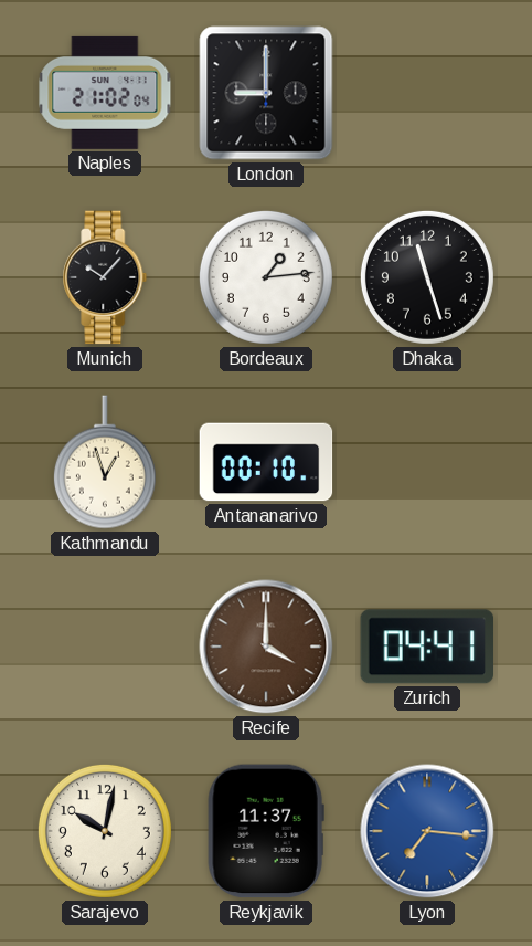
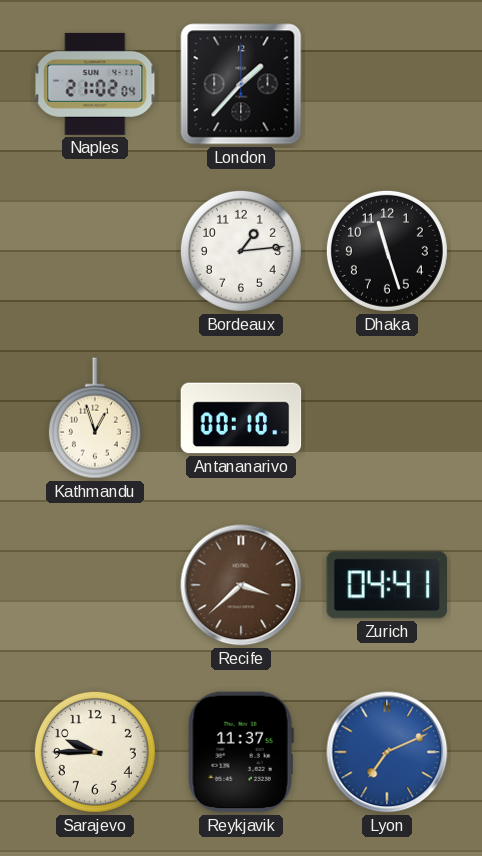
London: 9:00 -> 1:37
Munich: 10:07 -> none
Recife: 4:00 -> 3:38
Sarajevo: 10:02 -> 9:45
Lyon: 7:16 -> 7:11
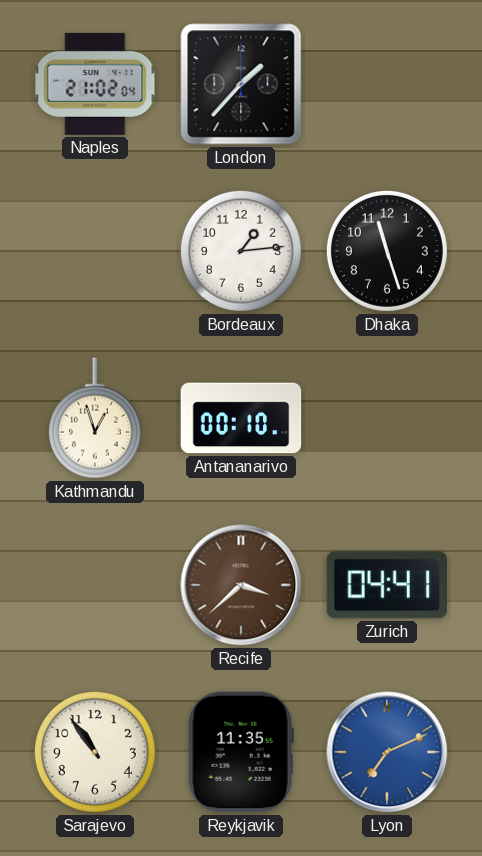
Sarajevo: 9:45 -> 10:54
Reykjavik: 11:37 -> 11:35
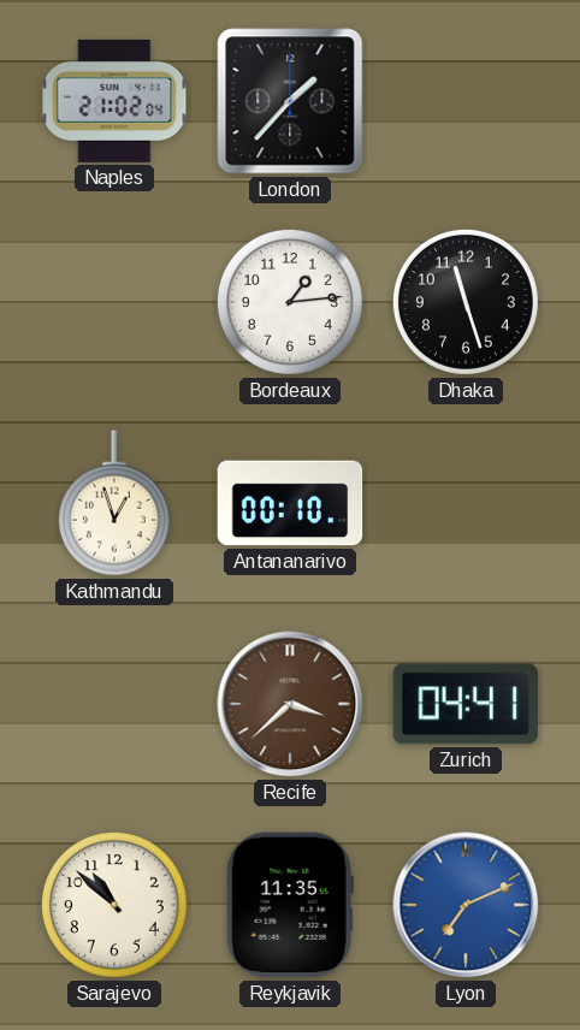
Sarajevo: 10:54 -> 10:52
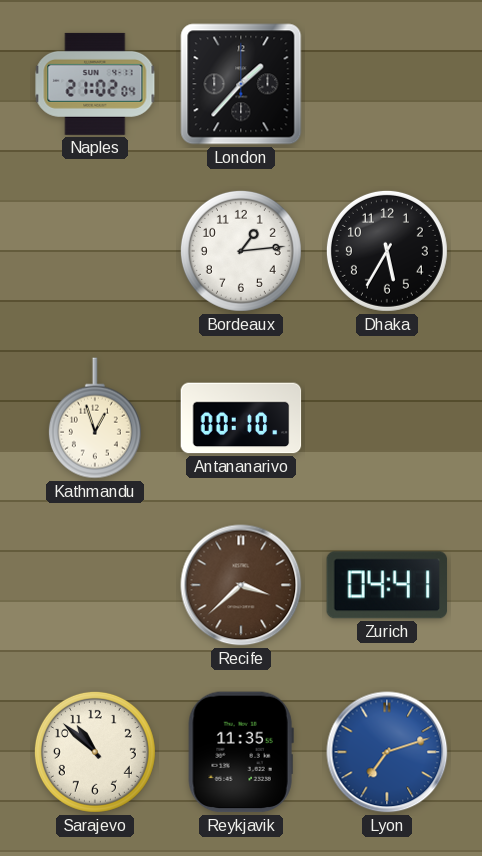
Dhaka: 11:27 -> 5:35
Lyon: 7:11 -> 7:12
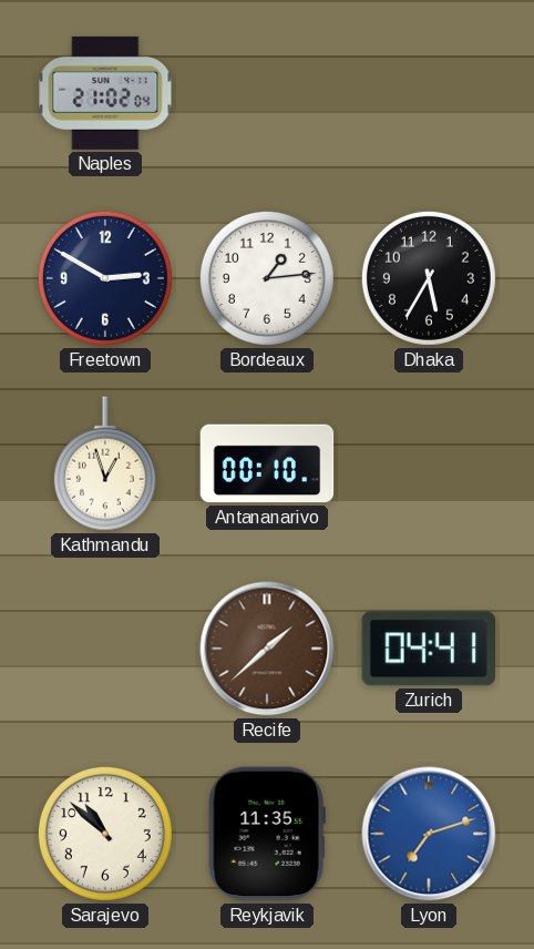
London: 1:37 -> none
Freetown: none -> 2:50
Recife: 3:38 -> 1:38
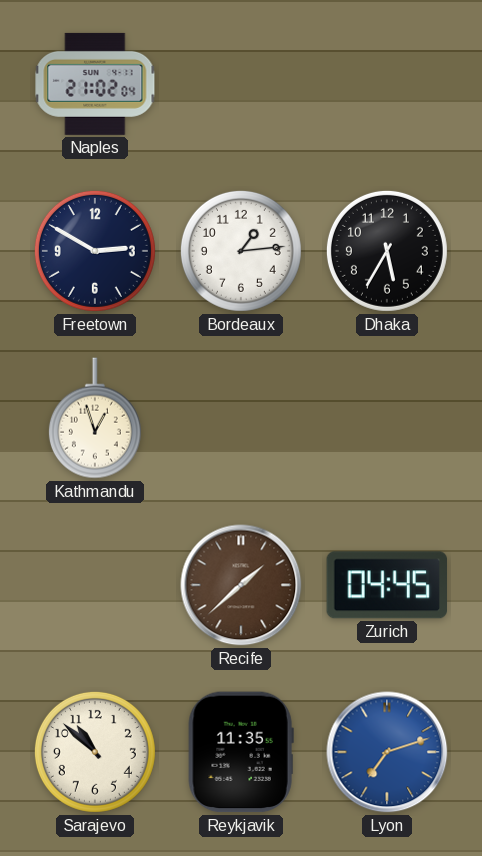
Antananarivo: 00:10 -> none
Zurich: 04:41 -> 04:45
